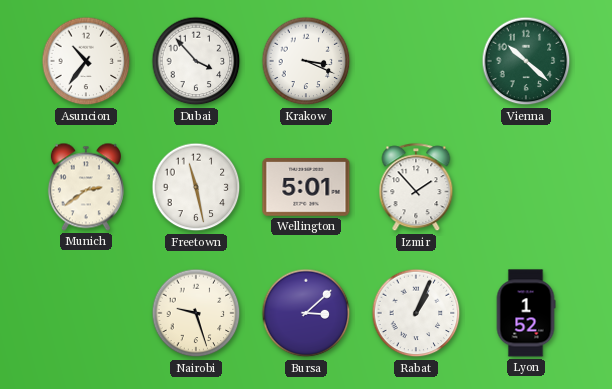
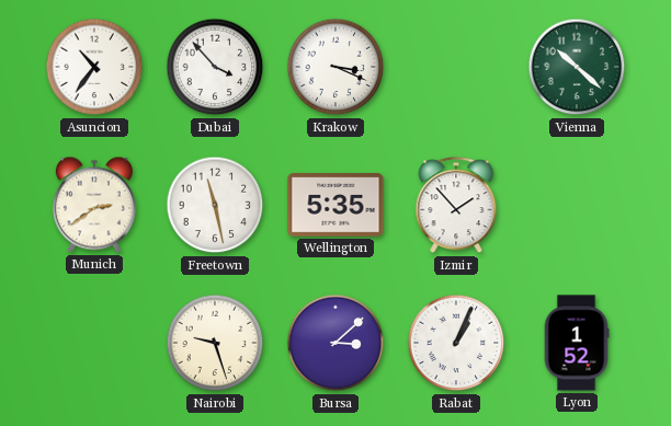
Wellington: 5:01 -> 5:35
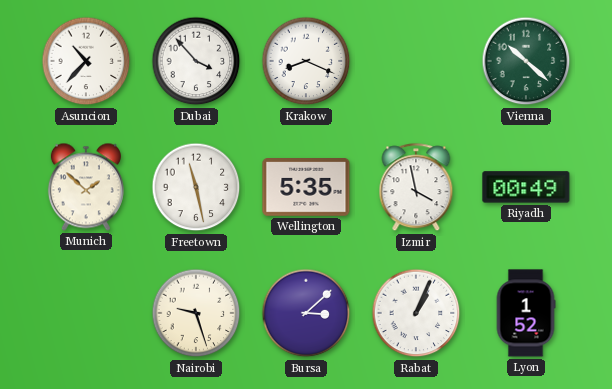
Asuncion: 10:36 -> 10:37
Krakow: 3:19 -> 8:19
Munich: 2:39 -> 1:52
Izmir: 1:53 -> 3:58
Riyadh: none -> 00:49
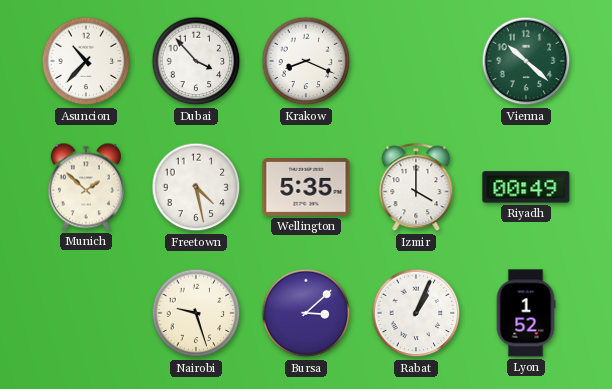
Freetown: 11:28 -> 4:28
Izmir: 3:58 -> 4:00
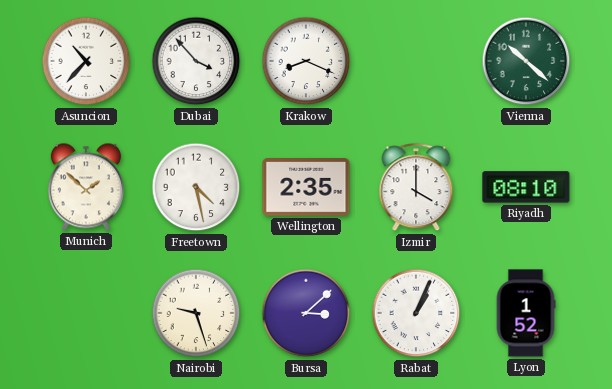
Wellington: 5:35 -> 2:35
Riyadh: 00:49 -> 08:10
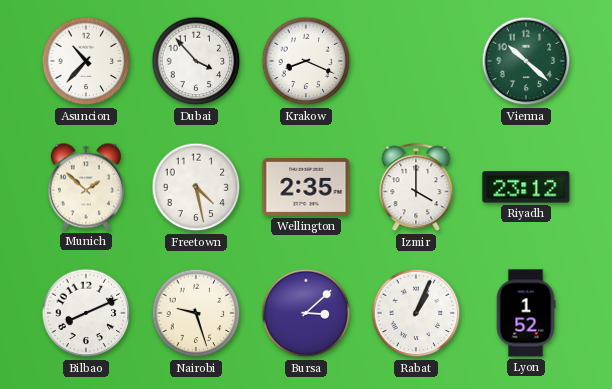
Riyadh: 08:10 -> 23:12
Bilbao: none -> 8:11
